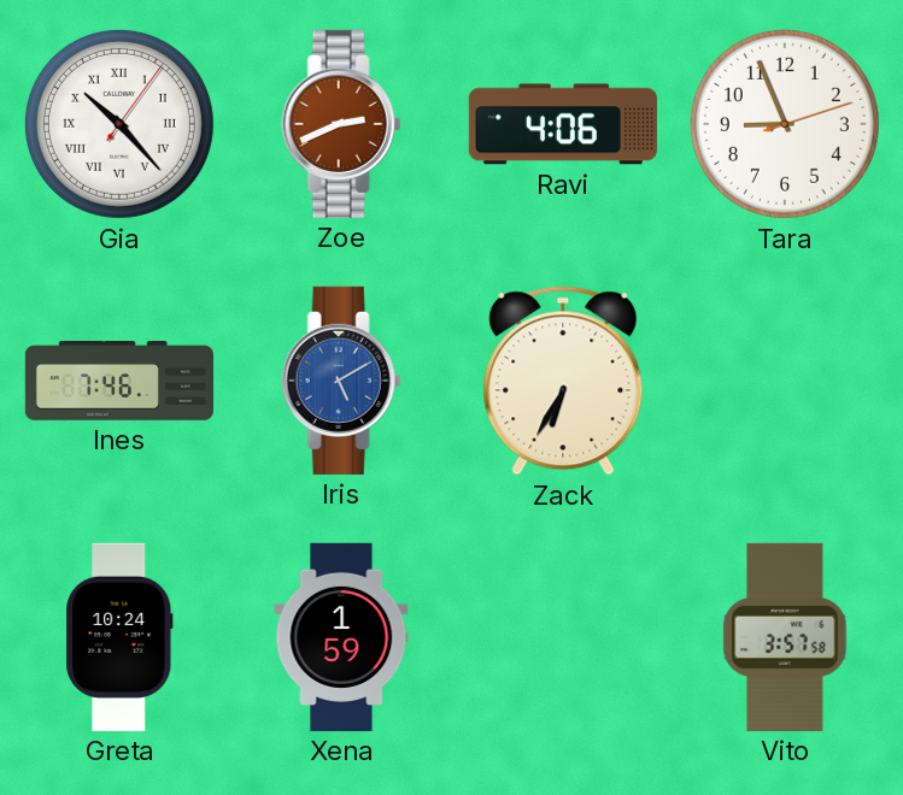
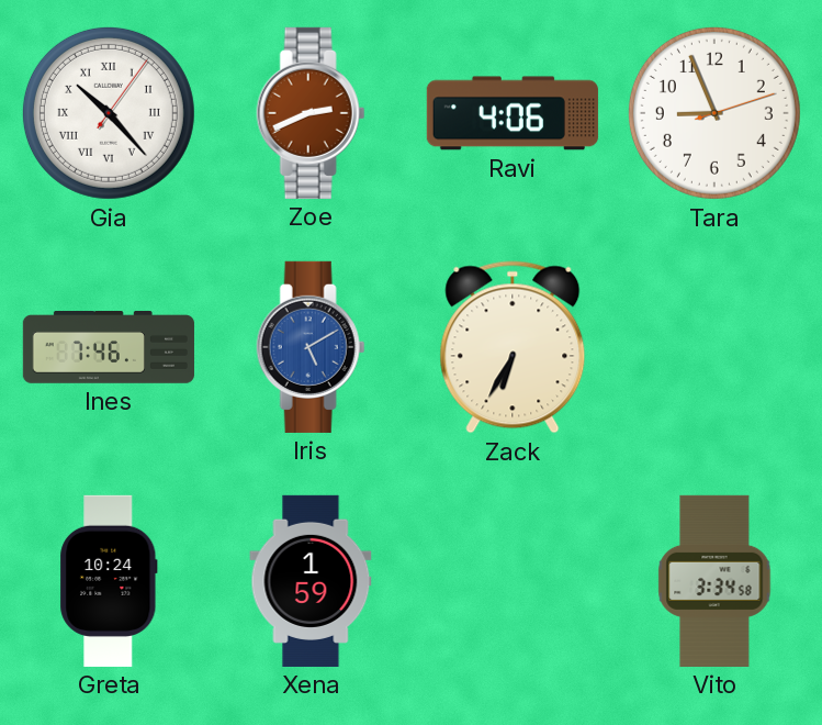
Vito: 3:57 -> 3:34
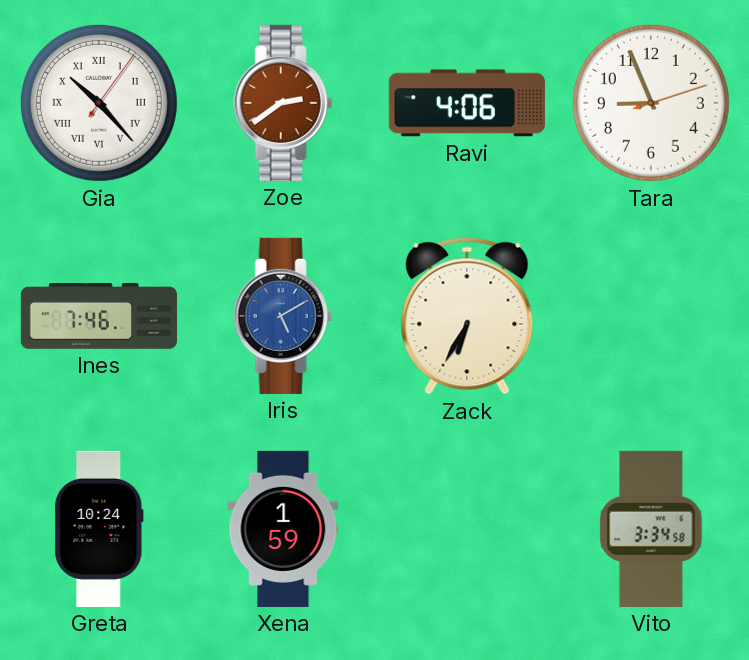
Zoe: 2:41 -> 2:39
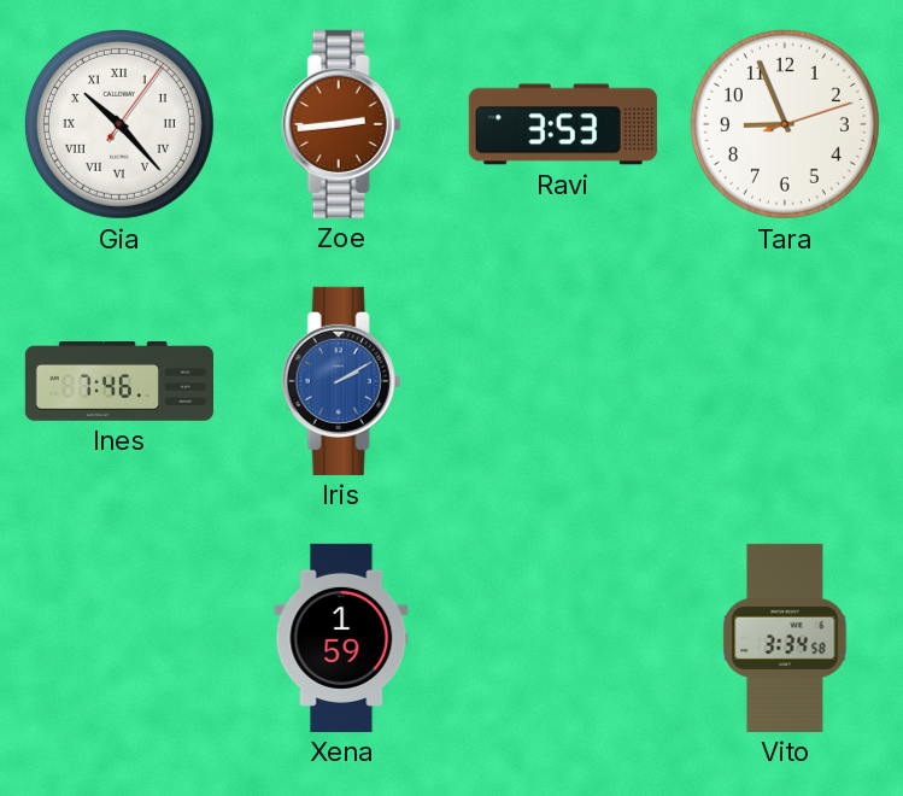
Zoe: 2:39 -> 2:44
Ravi: 4:06 -> 3:53
Iris: 5:10 -> 2:10
Zack: 6:35 -> none
Greta: 10:24 -> none
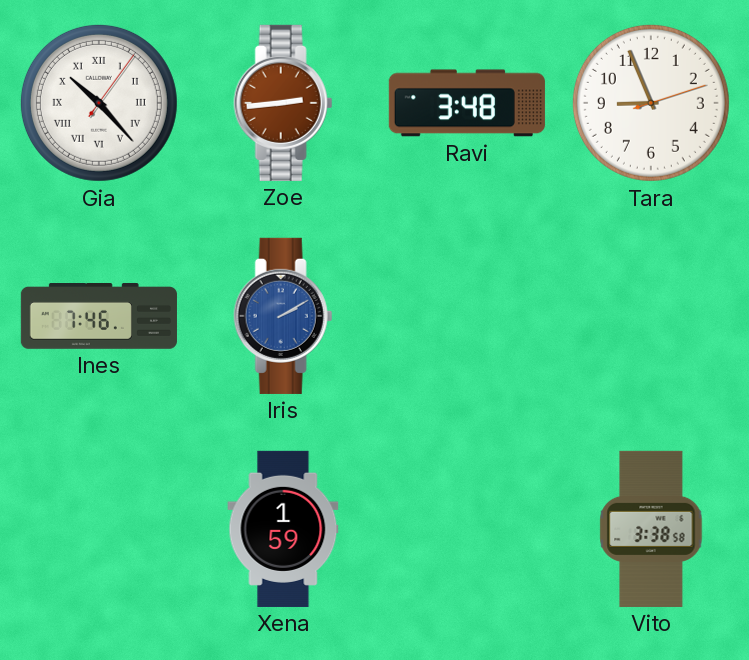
Ravi: 3:53 -> 3:48
Vito: 3:34 -> 3:38
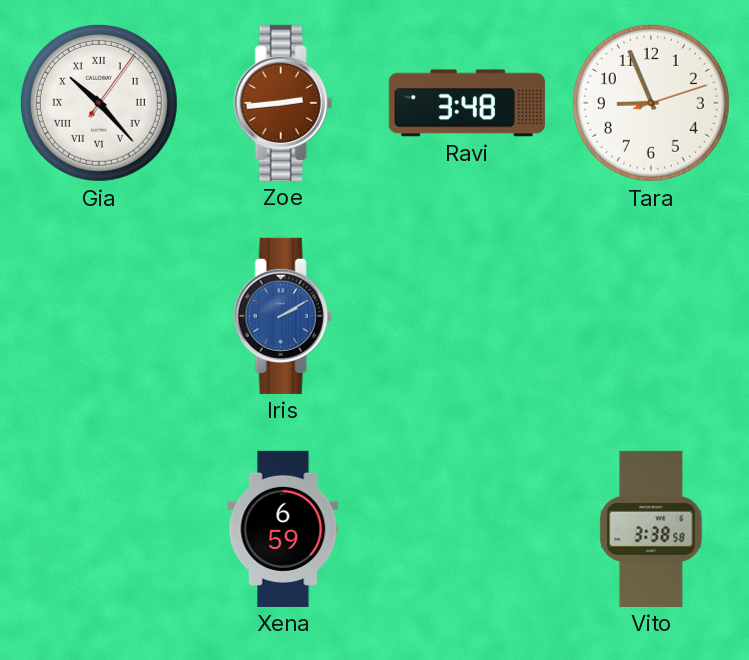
Ines: 7:46 -> none
Xena: 1:59 -> 6:59
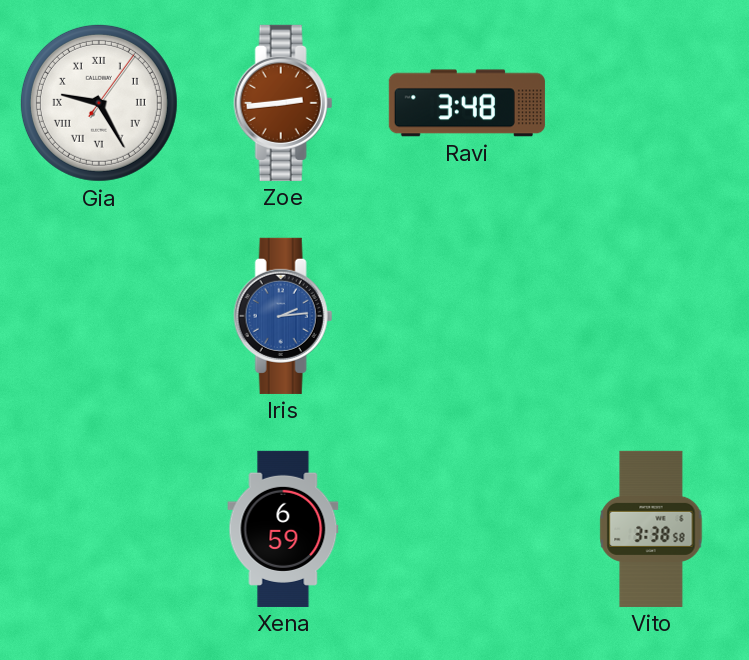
Gia: 10:23 -> 9:25
Tara: 8:56 -> none
Iris: 2:10 -> 2:14
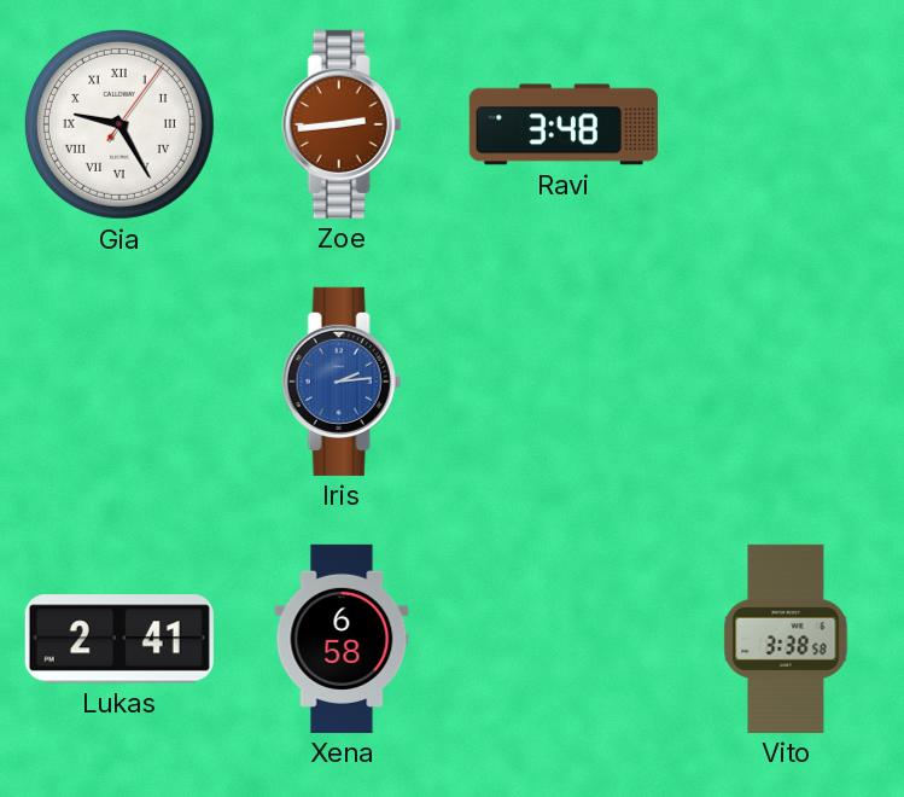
Lukas: none -> 2:41
Xena: 6:59 -> 6:58
